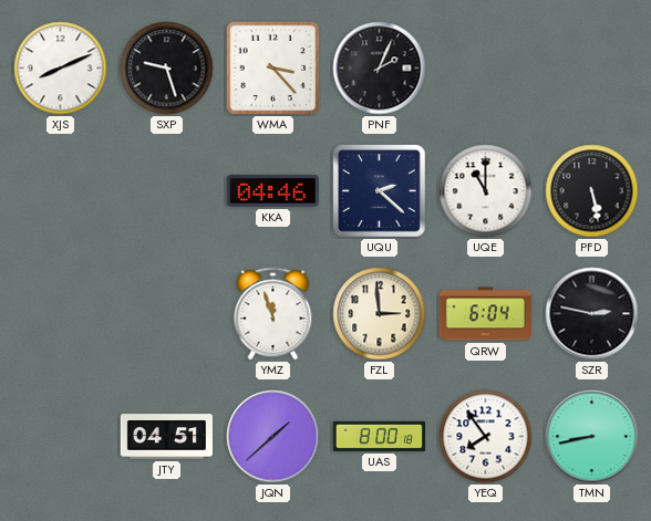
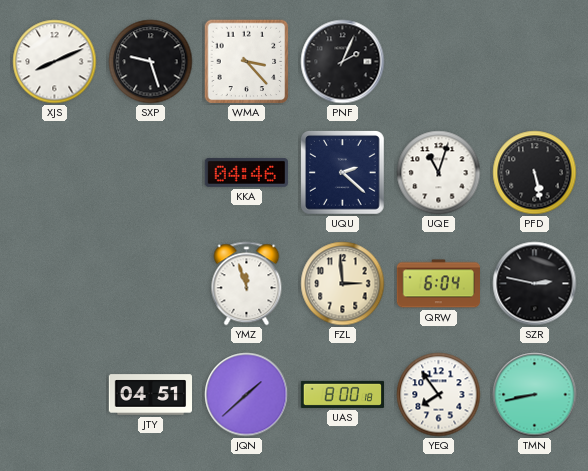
UQE: 11:00 -> 11:03
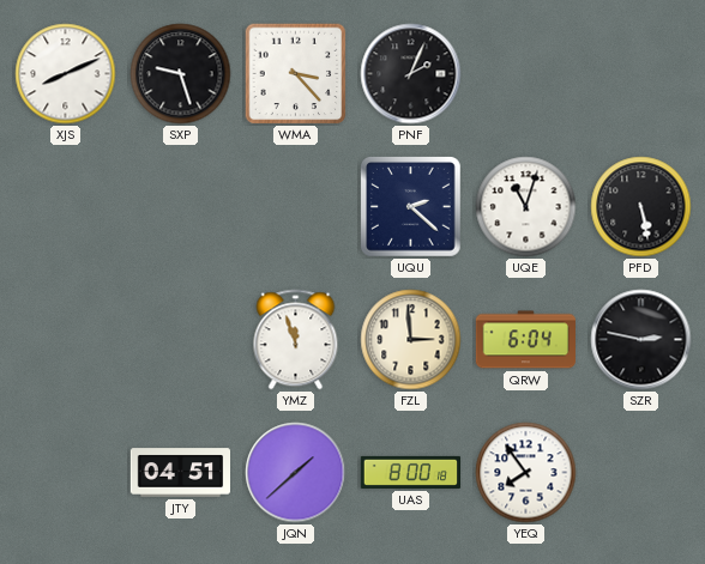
KKA: 04:46 -> none
TMN: 8:43 -> none
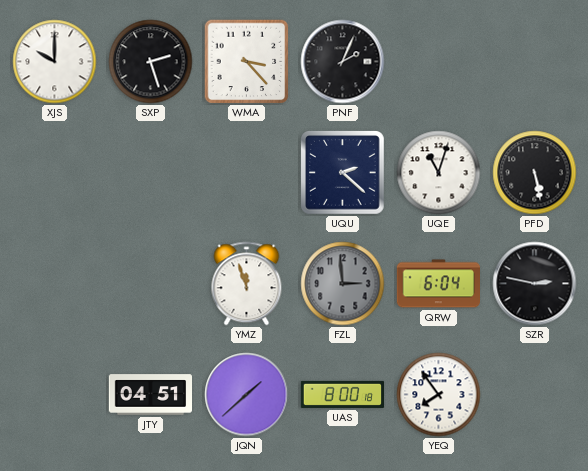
XJS: 8:11 -> 10:00
SXP: 9:27 -> 2:27
FZL dial: cream -> grey
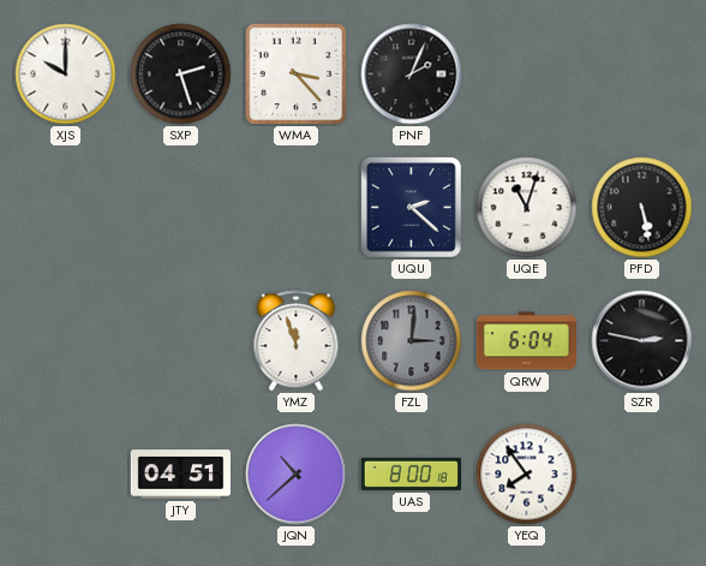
FZL: 2:59 -> 3:01
JQN: 1:38 -> 10:38
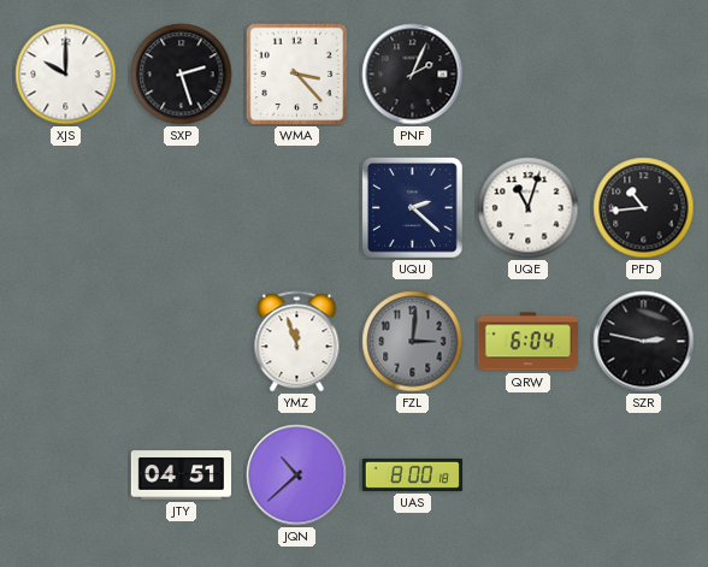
PFD: 5:28 -> 10:44
YEQ: 7:54 -> none
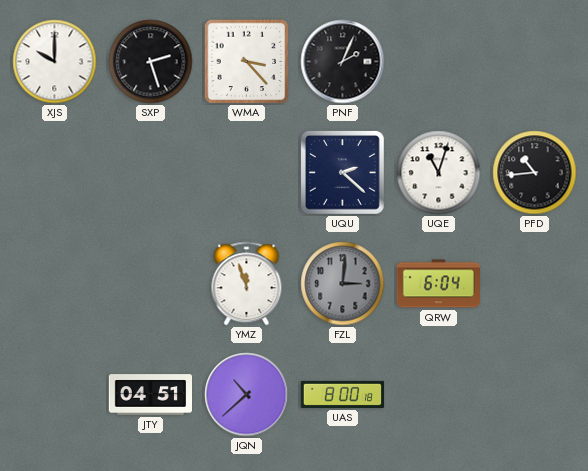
SZR: 2:47 -> none
